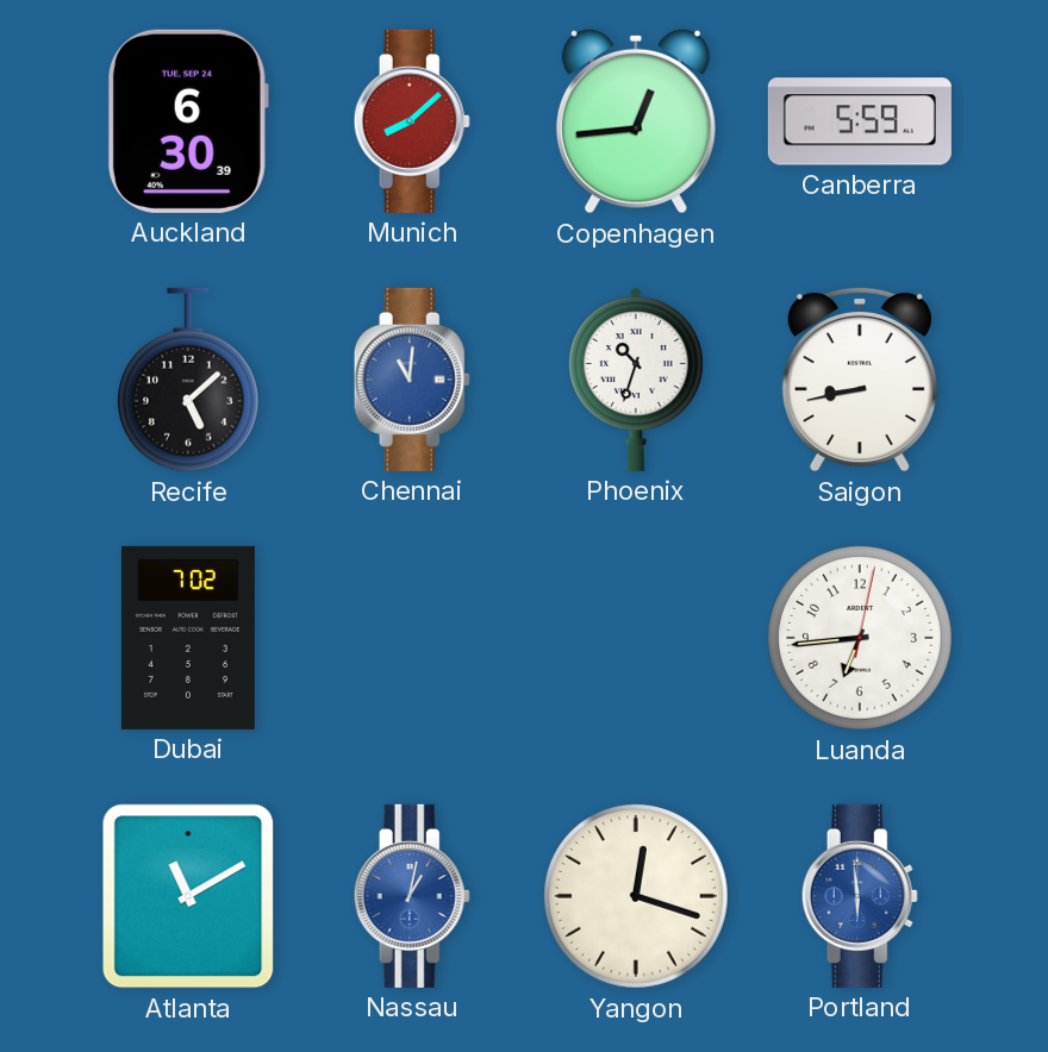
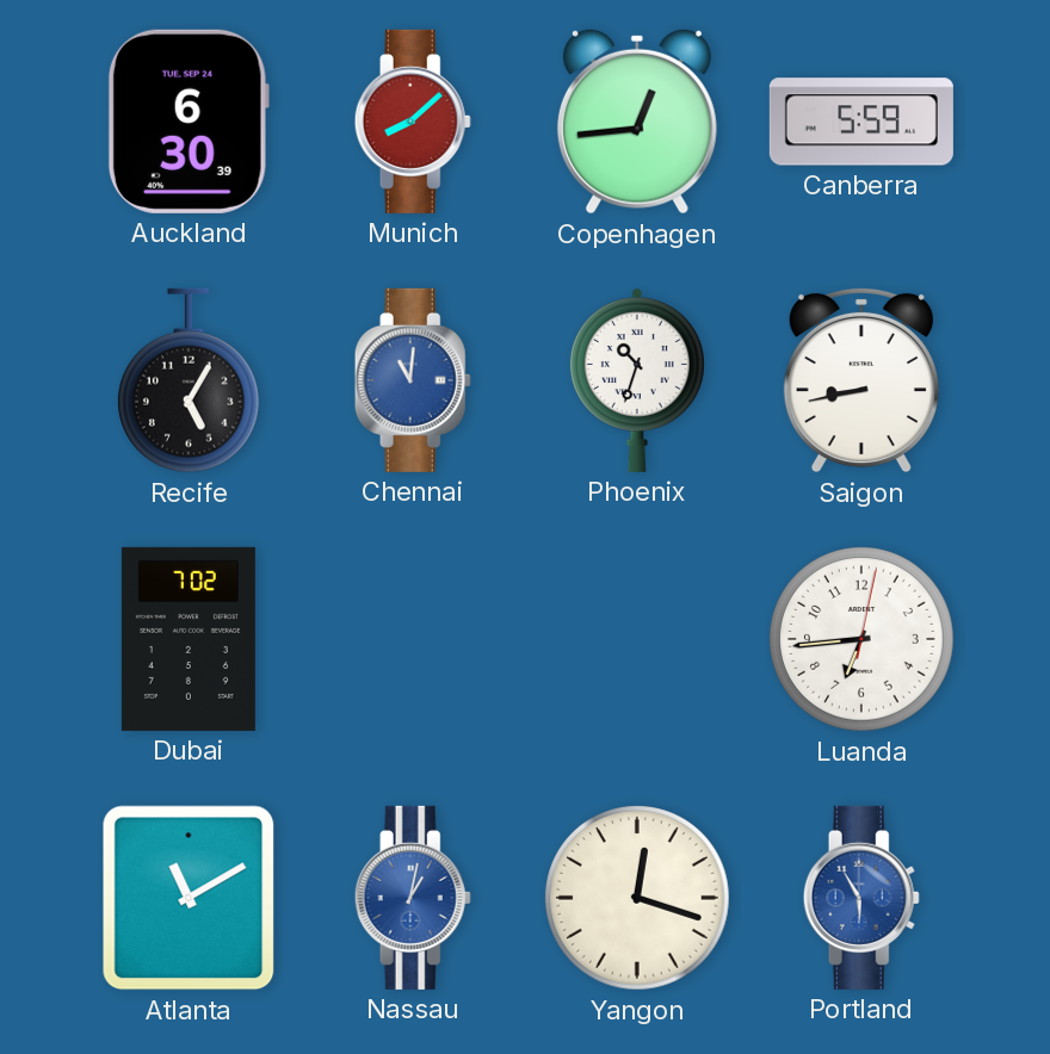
Recife: 5:08 -> 5:05
Portland: 5:59 -> 5:55
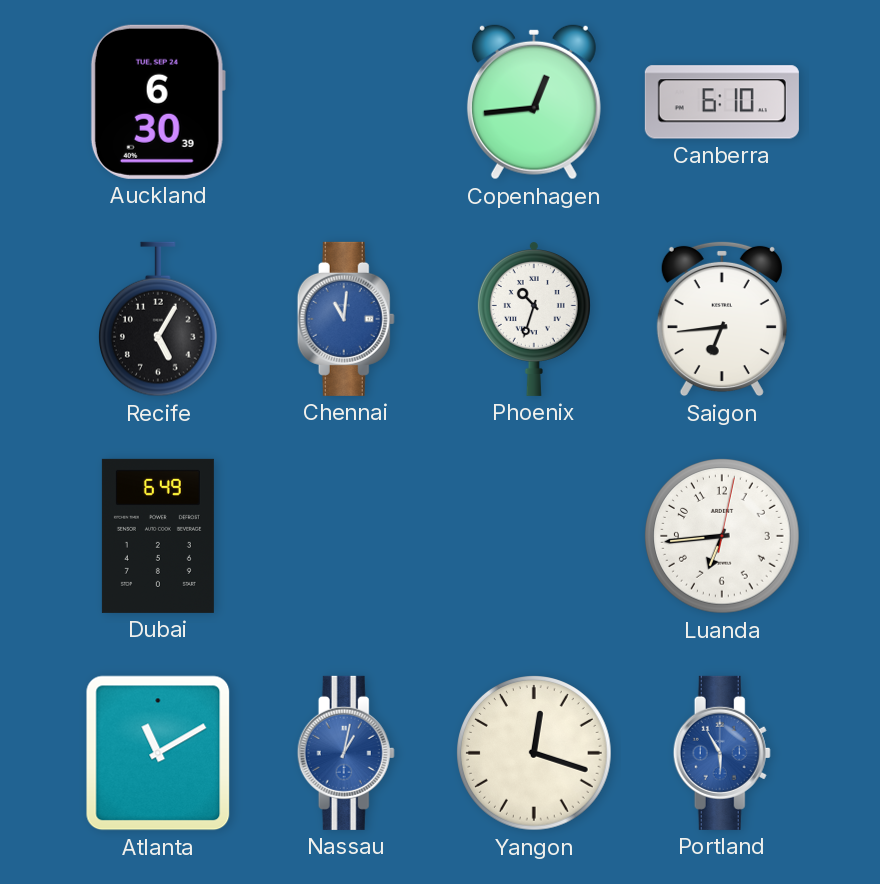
Munich: 8:08 -> none
Canberra: 5:59 -> 6:10
Saigon: 8:43 -> 6:44
Dubai: 7:02 -> 6:49
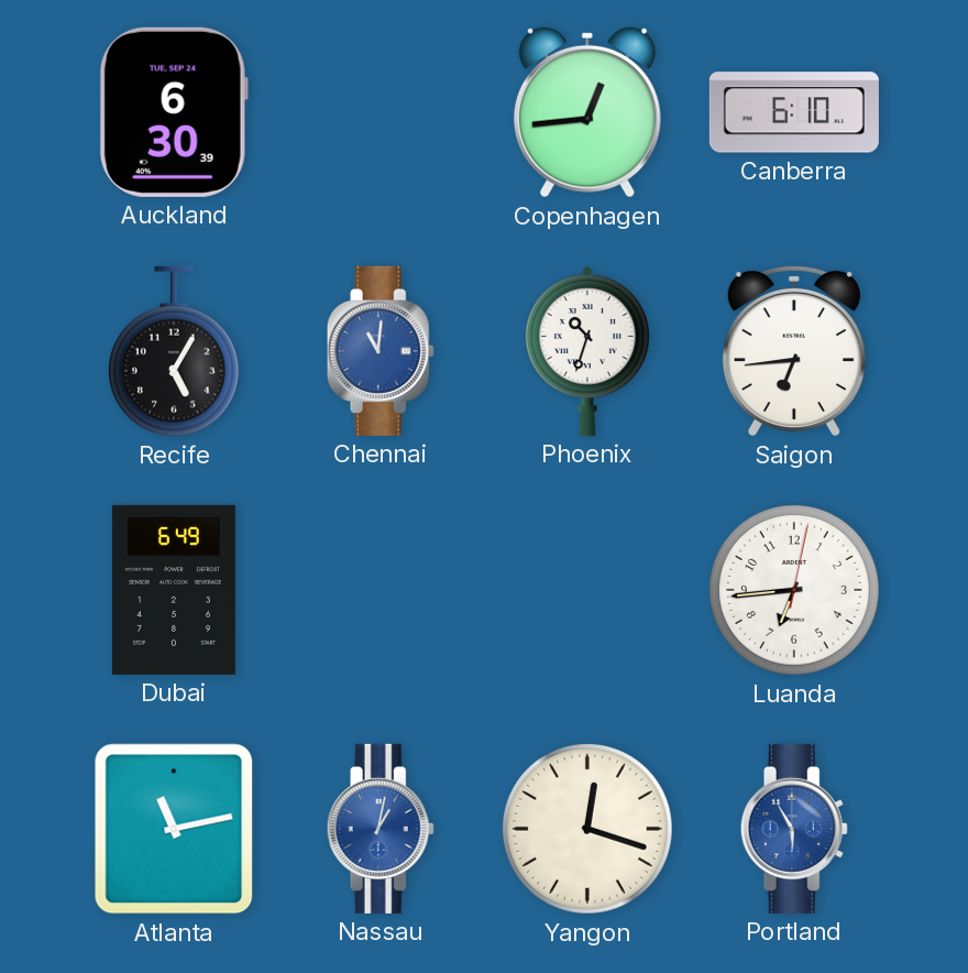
Atlanta: 11:10 -> 11:13
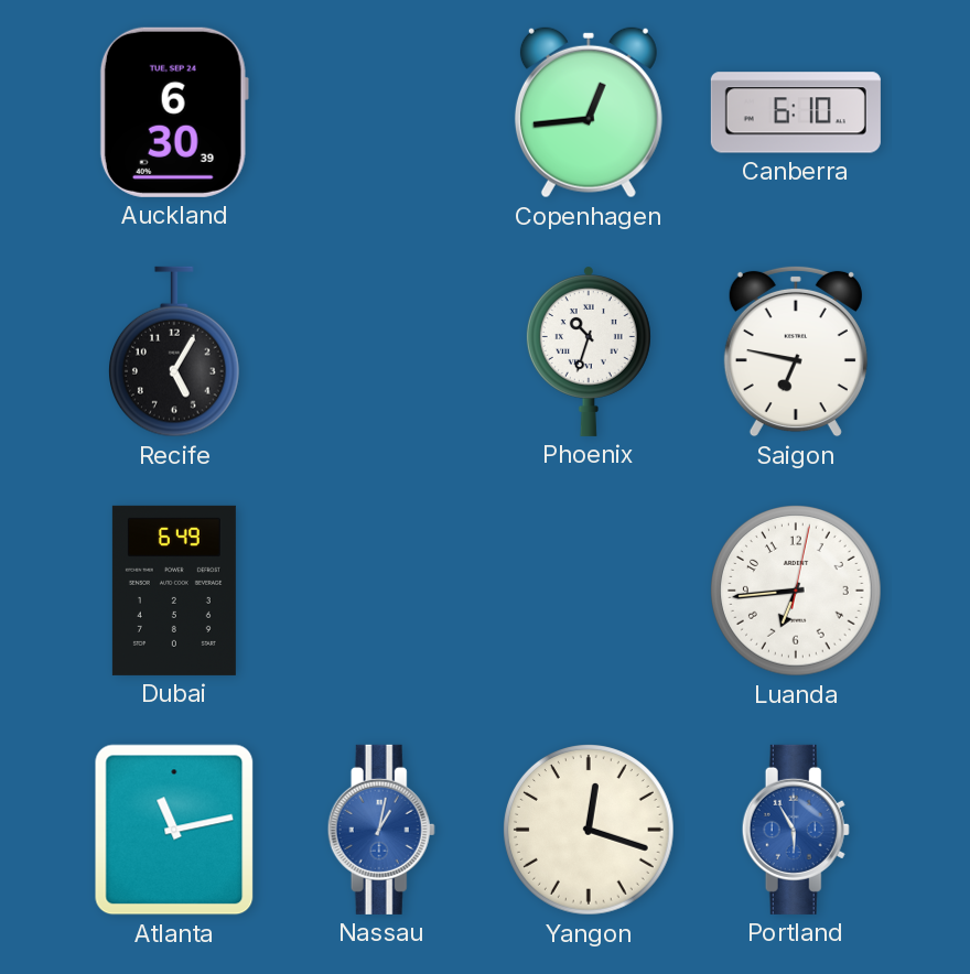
Chennai: 11:01 -> none
Saigon: 6:44 -> 6:47
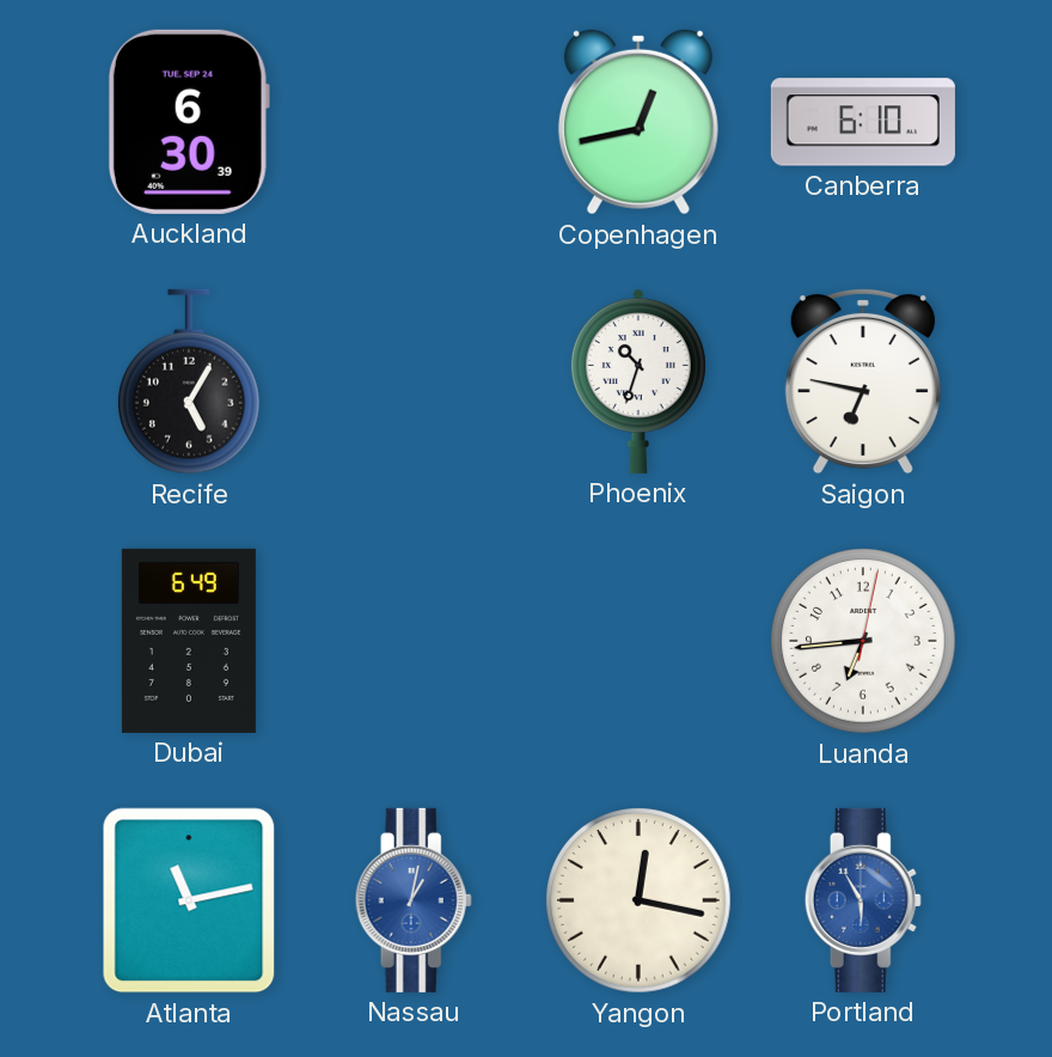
Copenhagen: 12:44 -> 12:43
Yangon: 12:18 -> 12:17
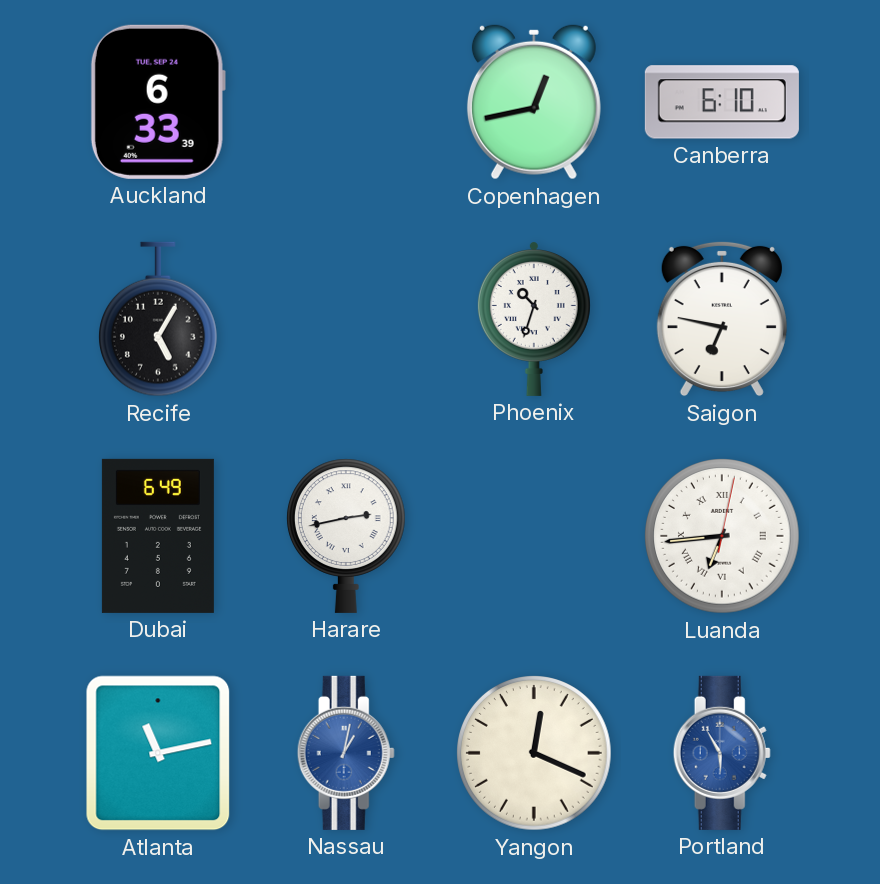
Auckland: 6:30 -> 6:33
Harare: none -> 2:43
Luanda numerals: Arabic -> Roman
Yangon: 12:17 -> 12:19
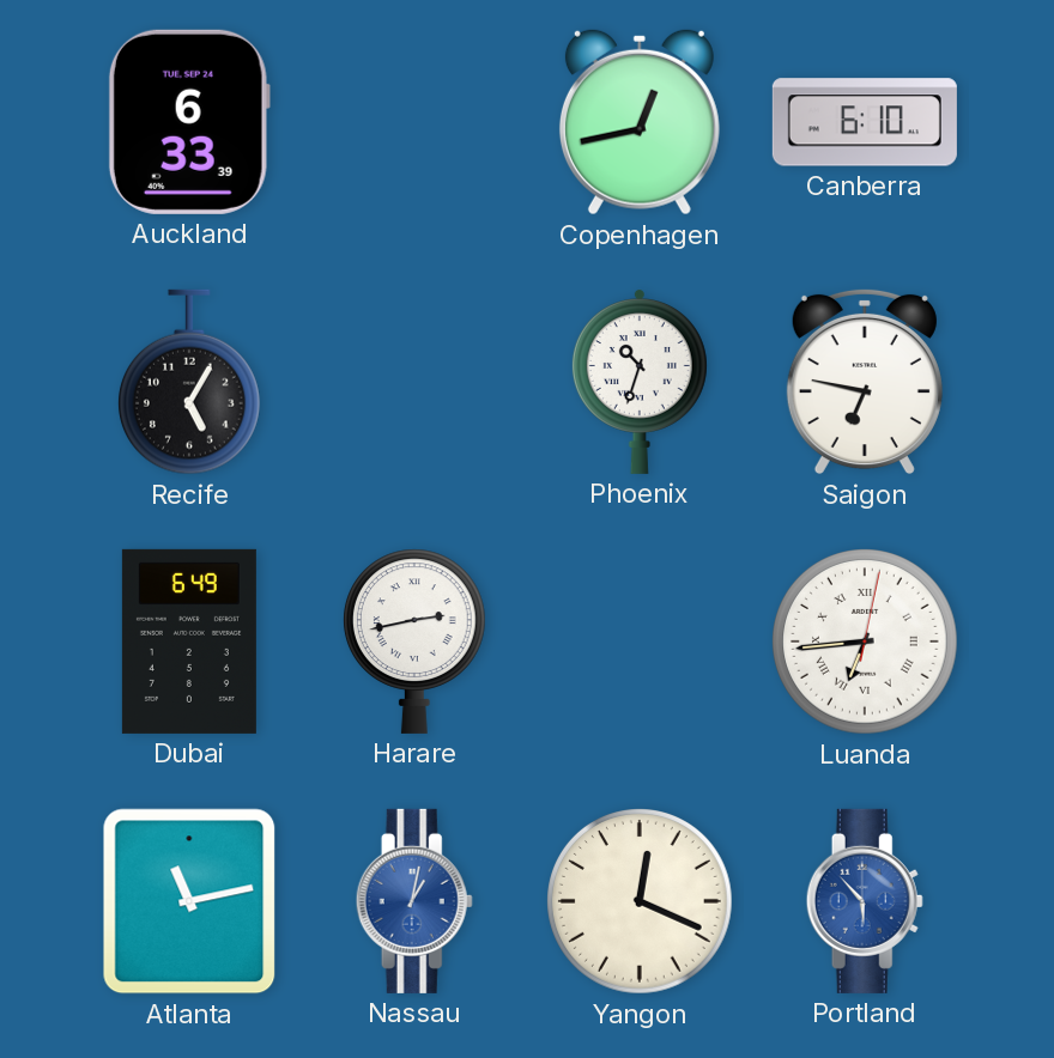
Portland: 5:55 -> 5:53
